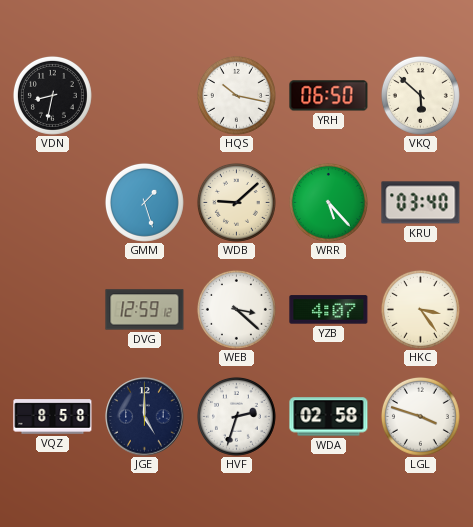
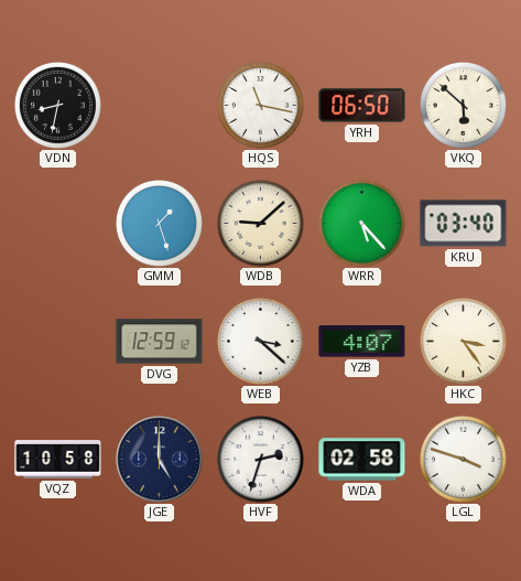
HQS: 10:17 -> 11:17
VQZ: 8:58 -> 10:58
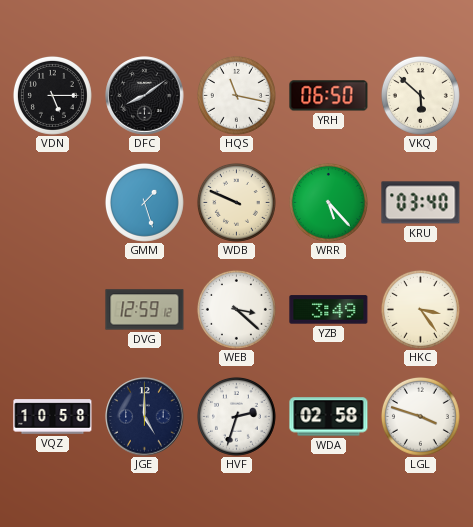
VDN: 8:32 -> 5:15
DFC: none -> 8:09
WDB: 9:08 -> 9:49
YZB: 4:07 -> 3:49
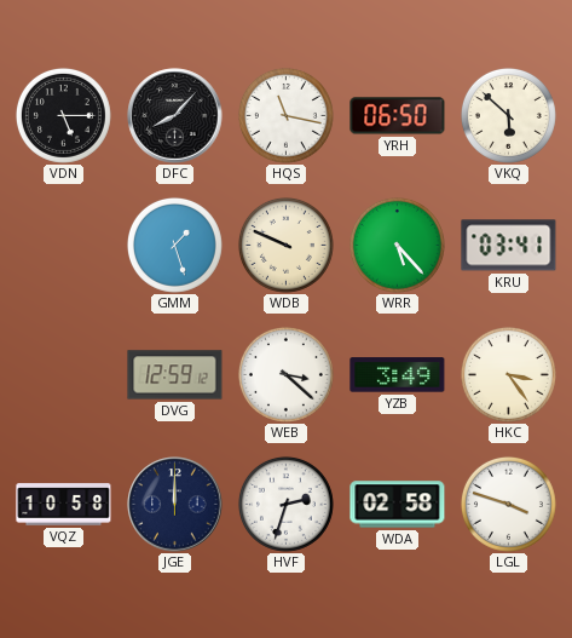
DFC: 8:09 -> 8:07
KRU: 03:40 -> 03:41
JGE: 5:00 -> 12:00
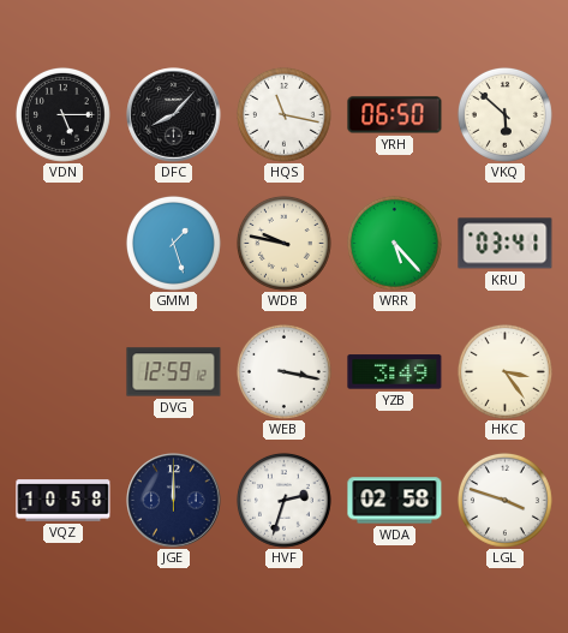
WDB: 9:49 -> 9:47
WEB: 3:22 -> 3:17
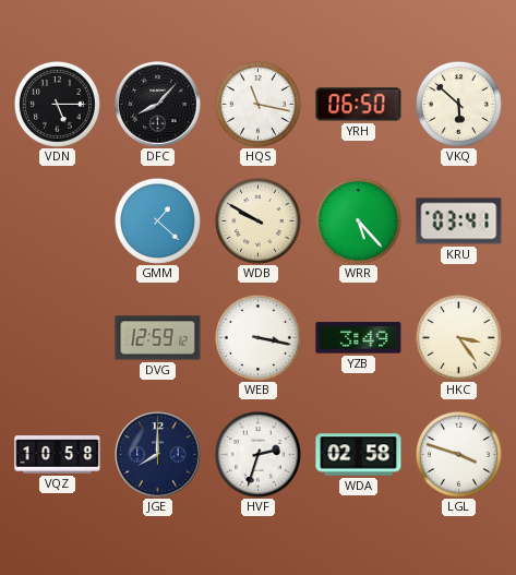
GMM: 1:27 -> 1:22
WDB: 9:47 -> 9:50
JGE: 12:00 -> 8:00
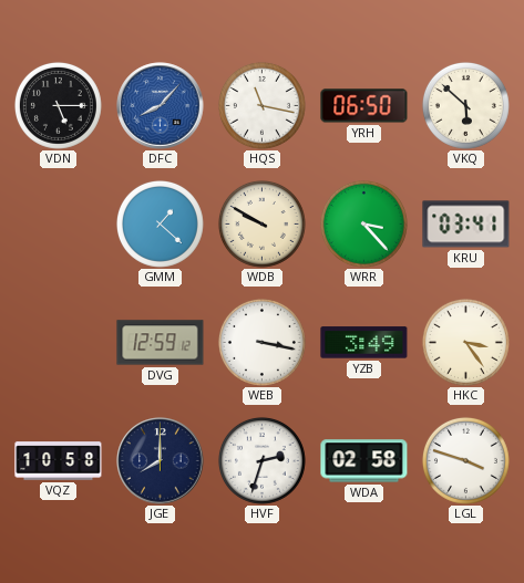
DFC dial: black -> blue
WRR: 5:23 -> 3:23
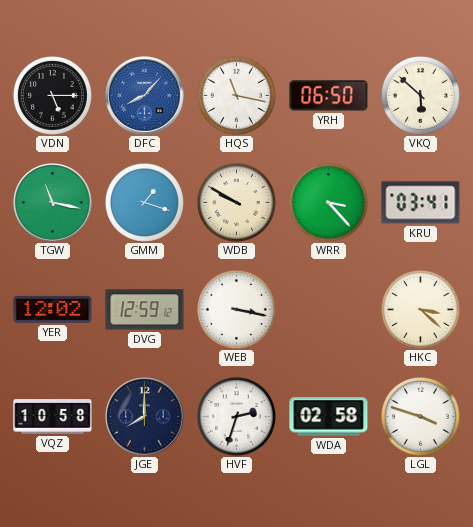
TGW: none -> 11:17
GMM: 1:22 -> 1:18
YER: none -> 12:02
YZB: 3:49 -> none
HKC: 3:24 -> 3:22
